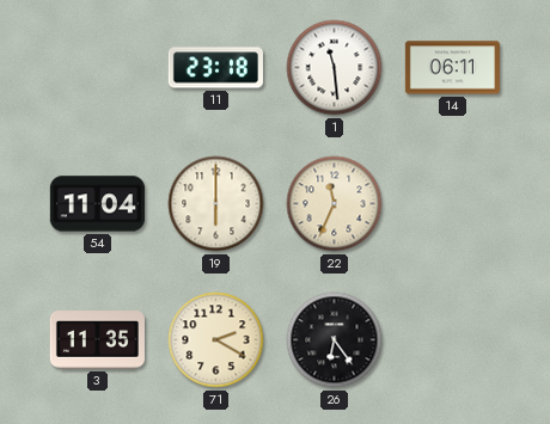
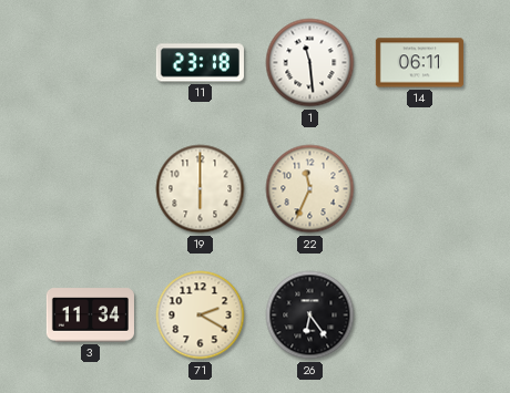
54: 11:04 -> none
3: 11:35 -> 11:34
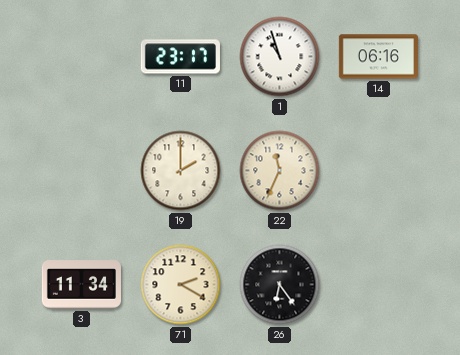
11: 23:18 -> 23:17
1: 11:29 -> 10:57
14: 06:11 -> 06:16
19: 6:00 -> 2:00
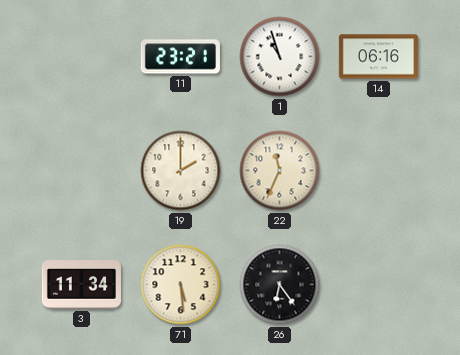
11: 23:17 -> 23:21
71: 2:20 -> 5:29
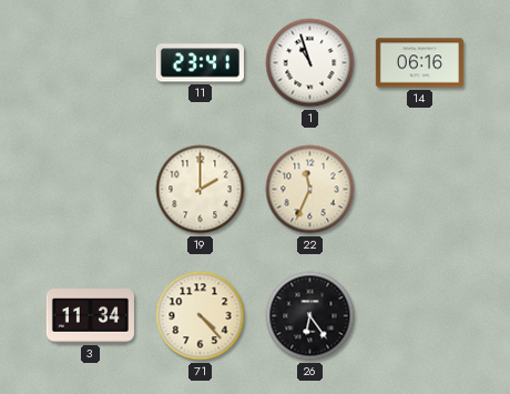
11: 23:21 -> 23:41
71: 5:29 -> 4:23
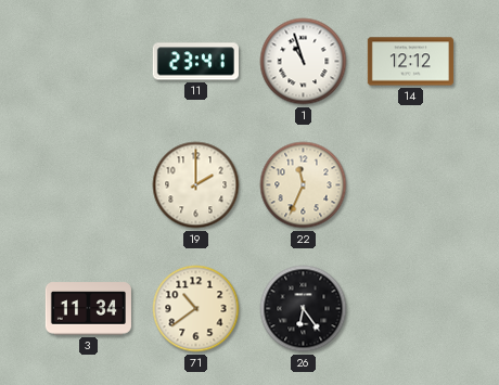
14: 06:16 -> 12:12
71: 4:23 -> 10:39
